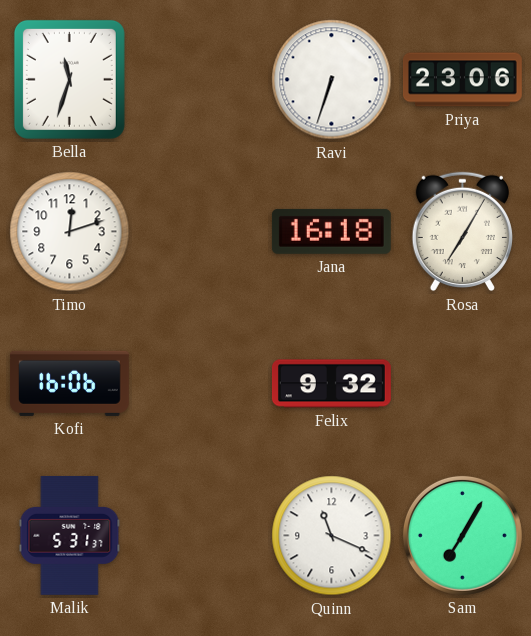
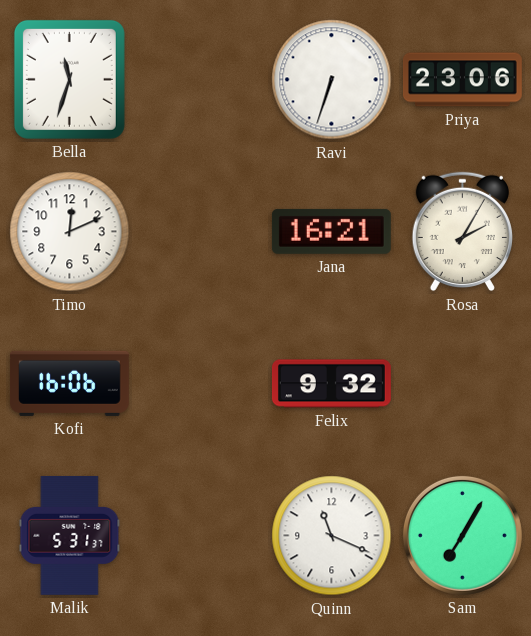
Timo: 12:12 -> 12:11
Jana: 16:18 -> 16:21
Rosa: 7:05 -> 2:05
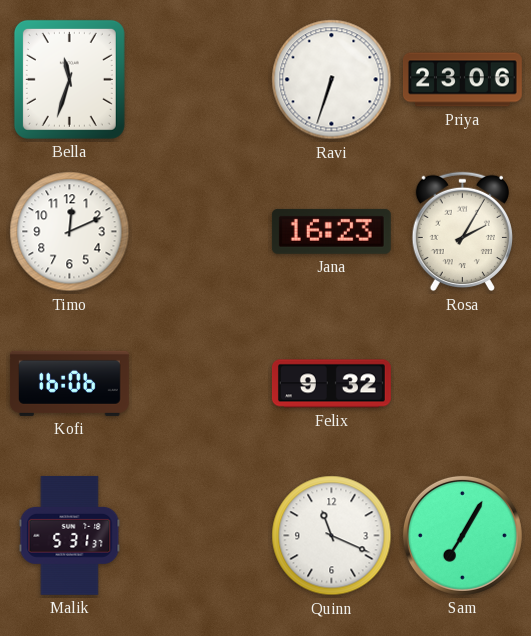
Jana: 16:21 -> 16:23
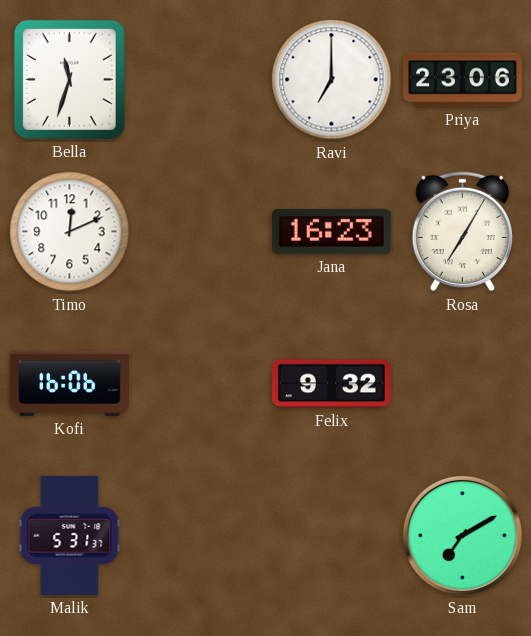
Ravi: 6:33 -> 7:00
Rosa: 2:05 -> 7:05
Quinn: 11:19 -> none
Sam: 7:05 -> 7:10
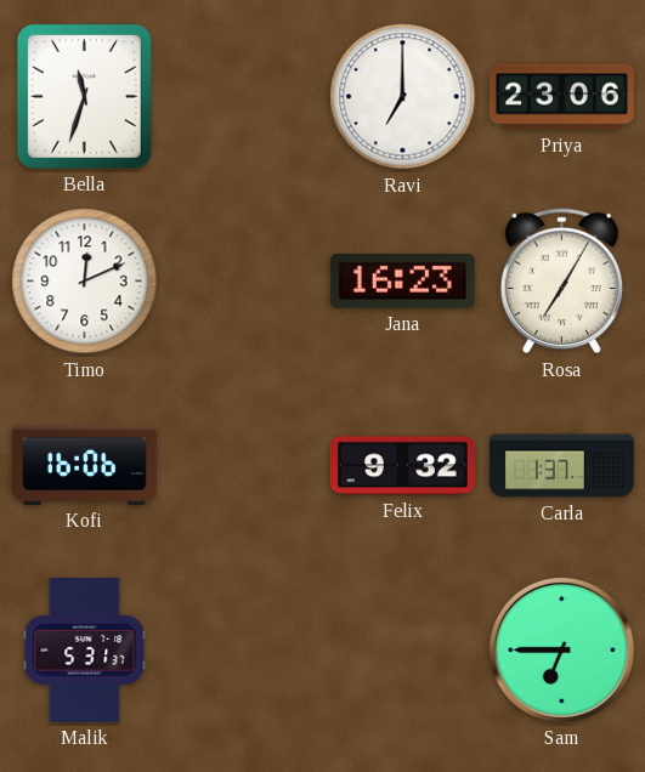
Carla: none -> 1:37
Sam: 7:10 -> 6:45
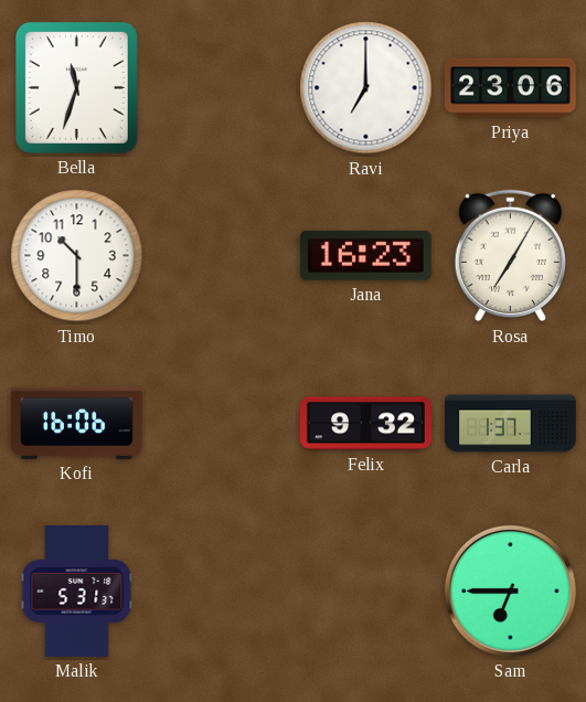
Timo: 12:11 -> 10:30
